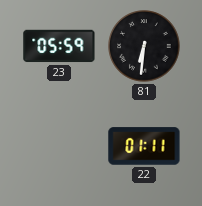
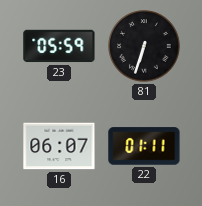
81: 6:31 -> 6:33
16: none -> 06:07
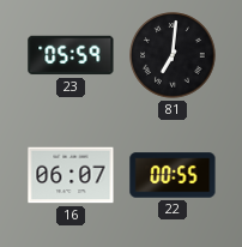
81: 6:33 -> 7:01
22: 01:11 -> 00:55
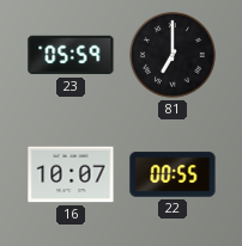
81: 7:01 -> 7:00
16: 06:07 -> 10:07
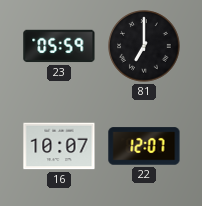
22: 00:55 -> 12:07
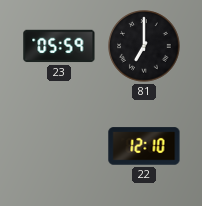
16: 10:07 -> none
22: 12:07 -> 12:10
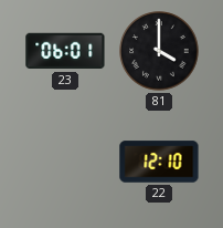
23: 05:59 -> 06:01
81: 7:00 -> 4:00
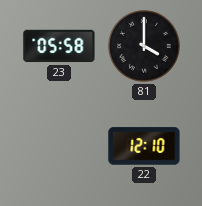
23: 06:01 -> 05:58
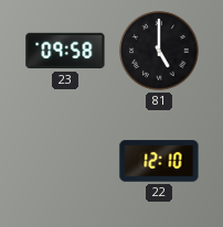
23: 05:58 -> 09:58
81: 4:00 -> 5:00
